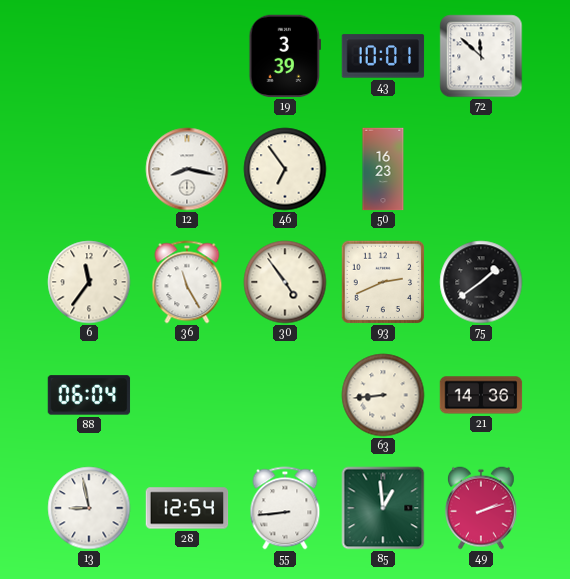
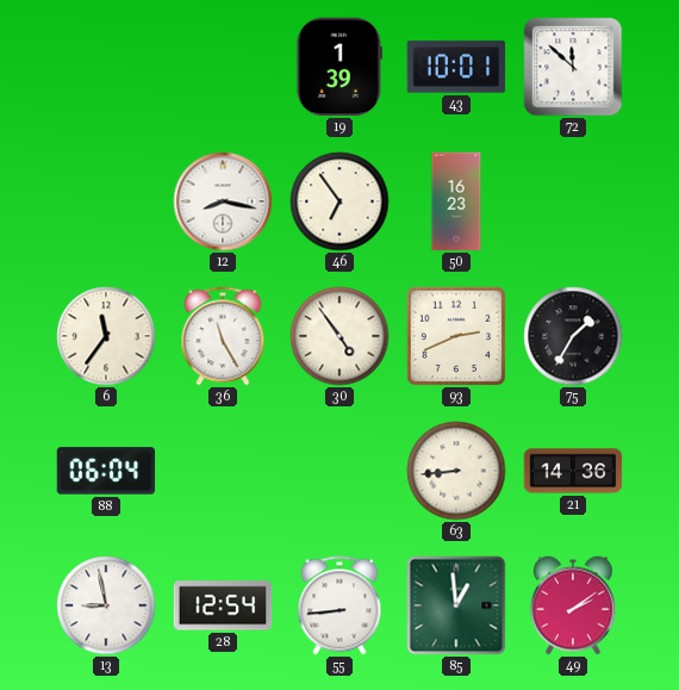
19: 3:39 -> 1:39
75: 1:39 -> 1:35
49: 2:12 -> 2:09
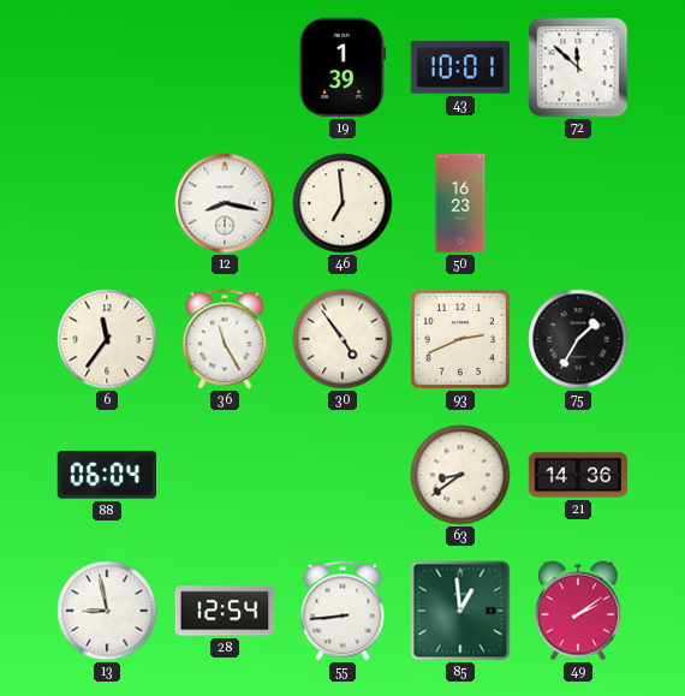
46: 6:54 -> 6:59
63: 8:44 -> 8:39
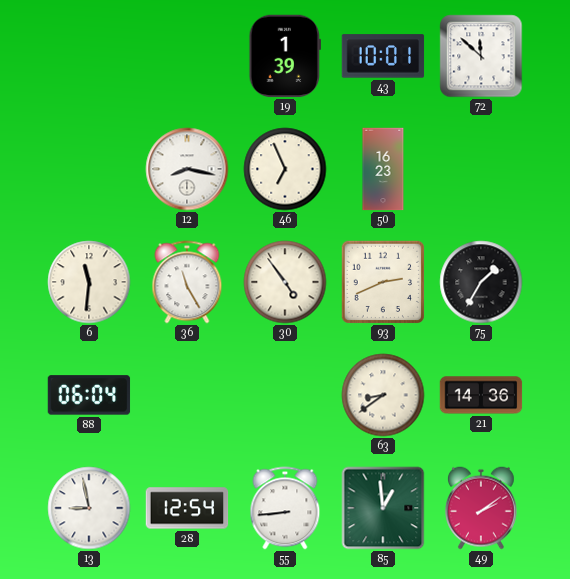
46: 6:59 -> 6:56
6: 11:36 -> 11:31
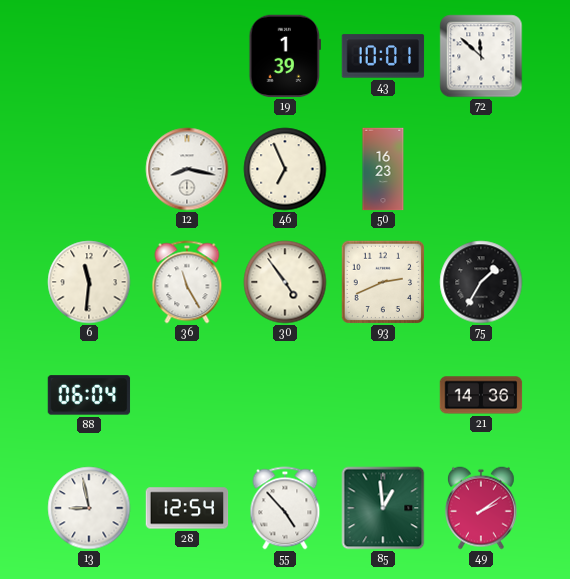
63: 8:39 -> none
55: 8:44 -> 4:53
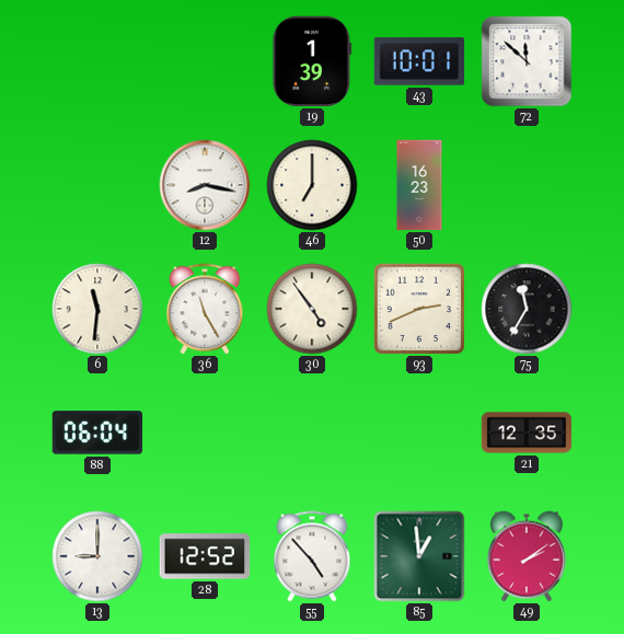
46: 6:56 -> 7:00
75: 1:35 -> 11:35
21: 14:36 -> 12:35
13: 8:58 -> 9:00
28: 12:54 -> 12:52
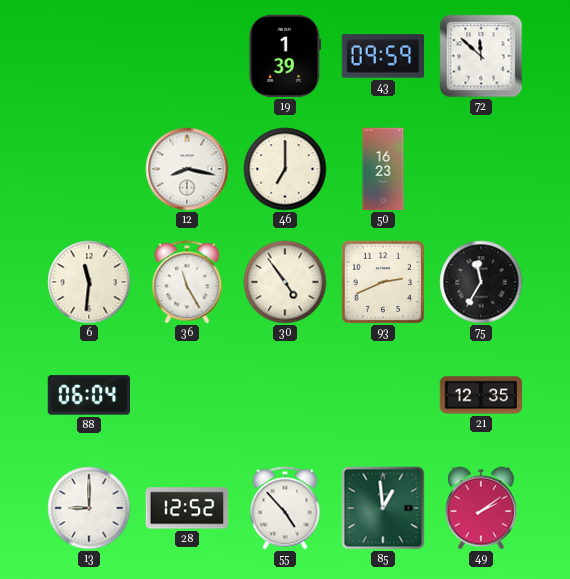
43: 10:01 -> 09:59
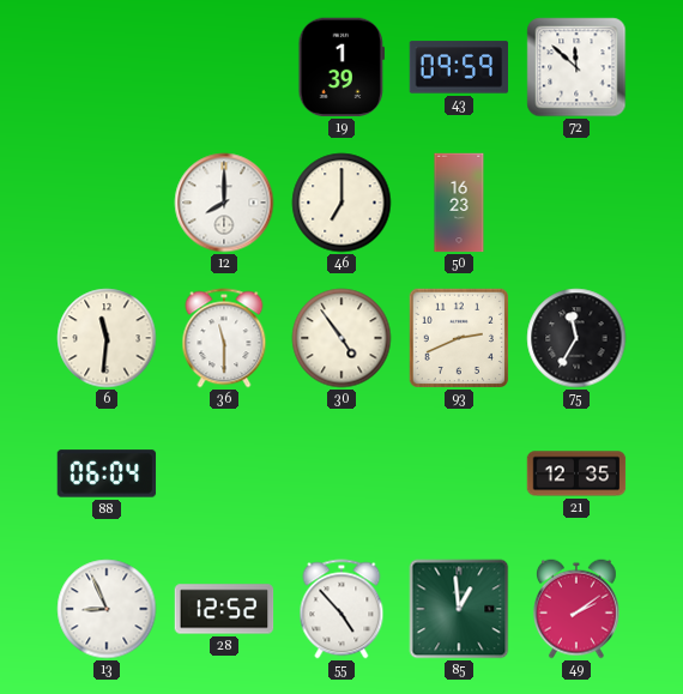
12: 8:17 -> 8:00
36: 11:25 -> 11:30
13: 9:00 -> 8:56
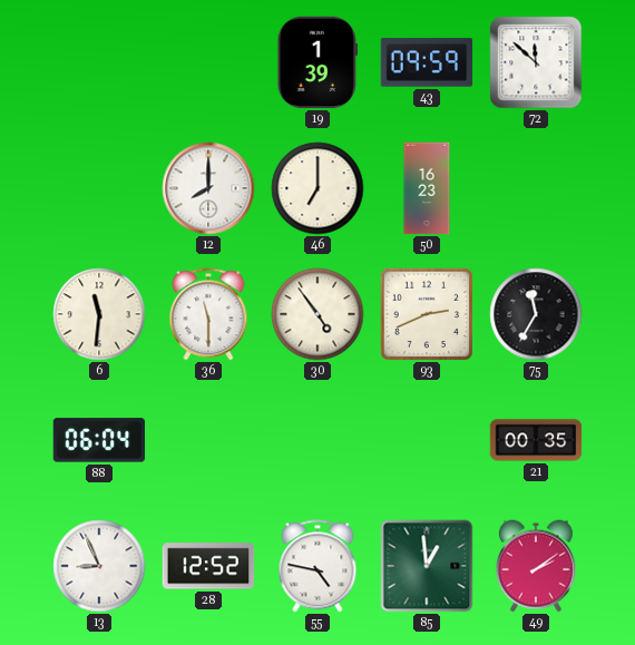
21: 12:35 -> 00:35
55: 4:53 -> 4:47
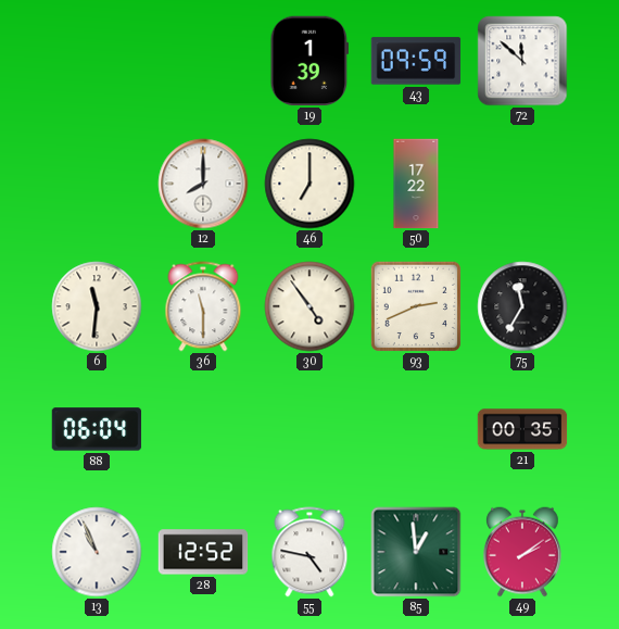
50: 16:23 -> 17:22
13: 8:56 -> 10:56
